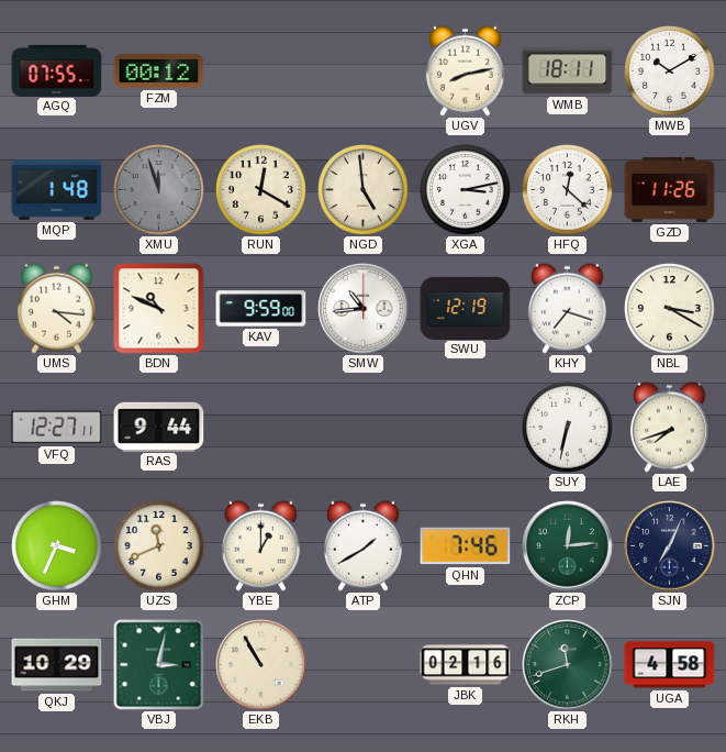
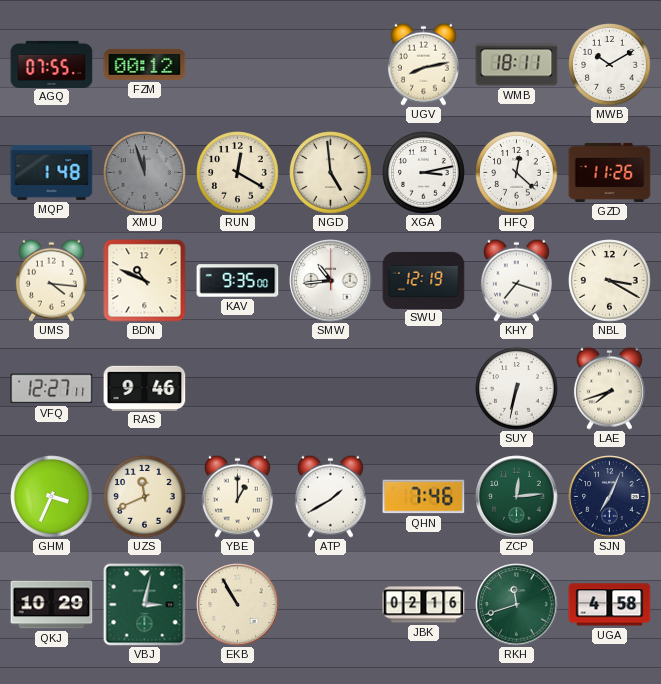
KAV: 9:59 -> 9:35
RAS: 9:44 -> 9:46
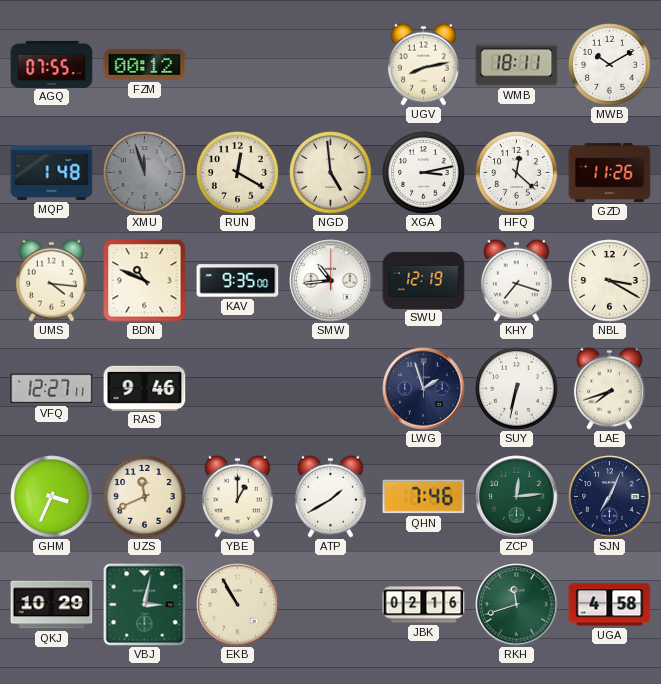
LWG: none -> 1:57
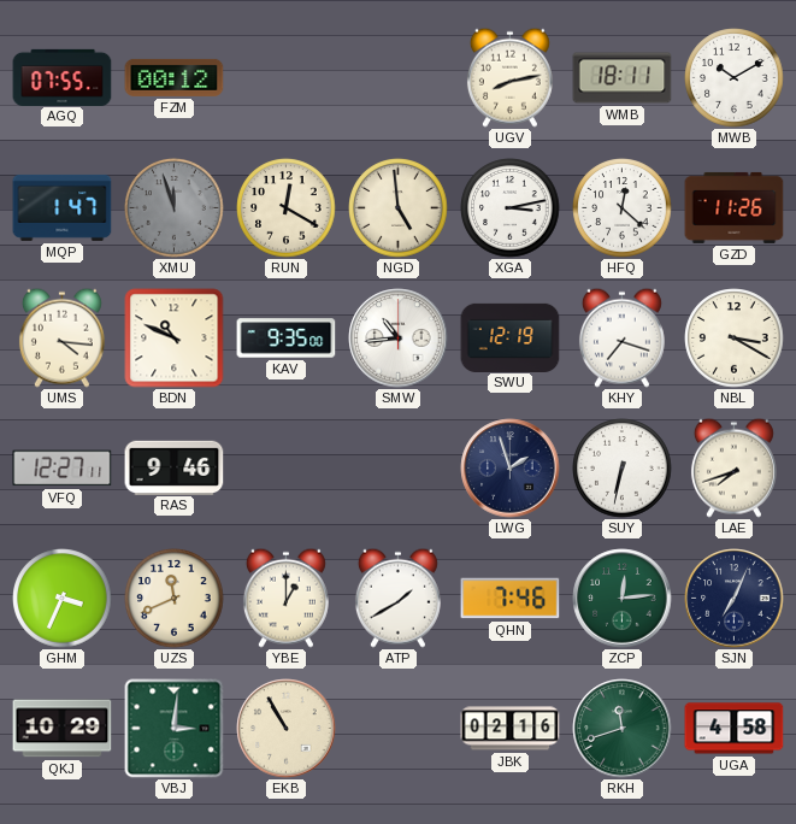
MQP: 1:48 -> 1:47
VBJ: 3:02 -> 3:01
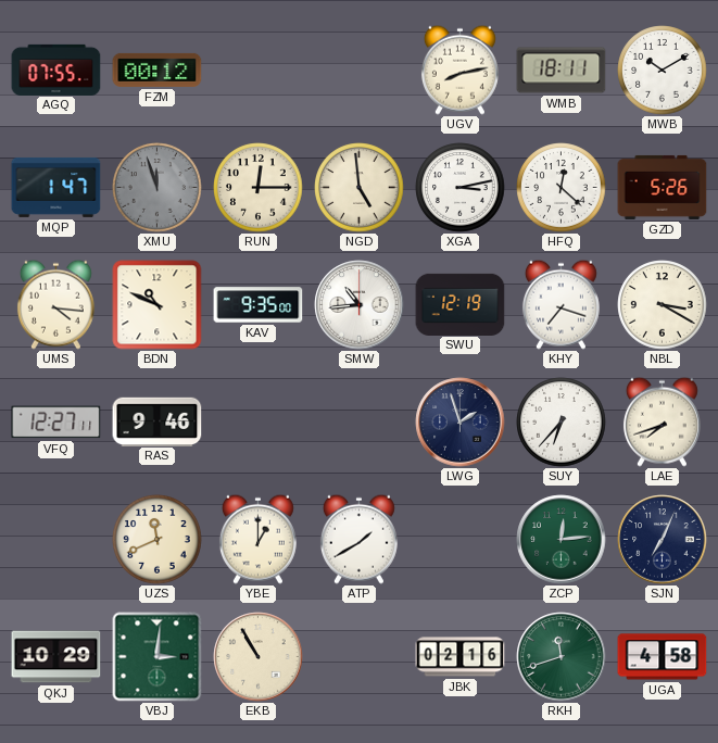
RUN: 12:20 -> 12:15
GZD: 11:26 -> 5:26
SUY: 6:32 -> 6:37
GHM: 3:34 -> none
QHN: 7:46 -> none
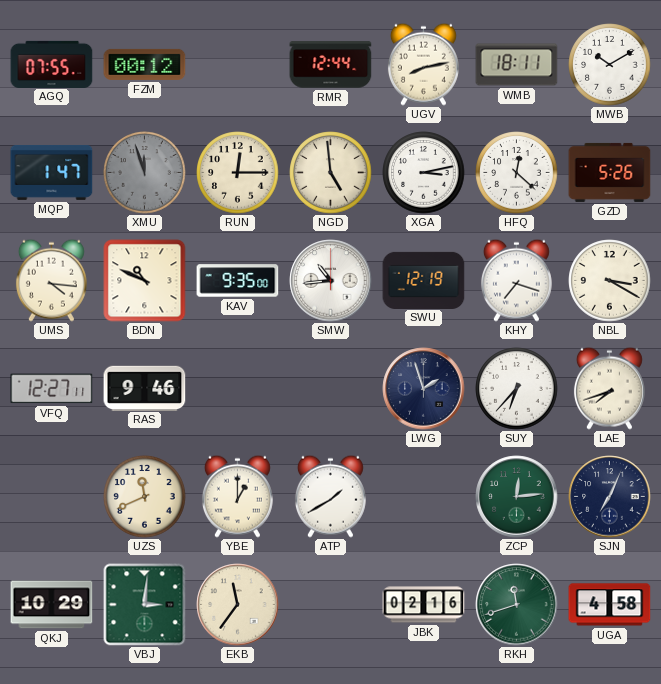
RMR: none -> 12:44
EKB: 10:55 -> 11:36
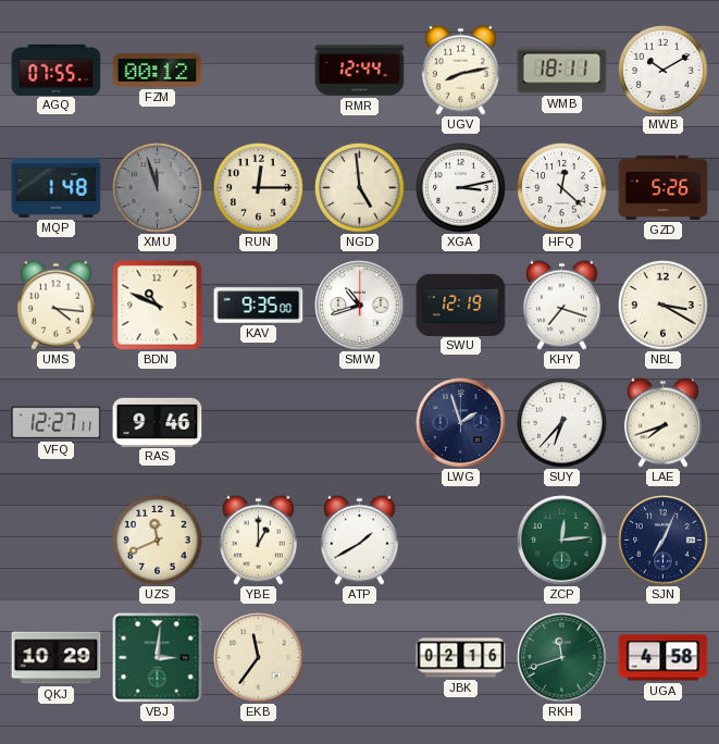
MQP: 1:47 -> 1:48
SMW: 10:44 -> 10:42
